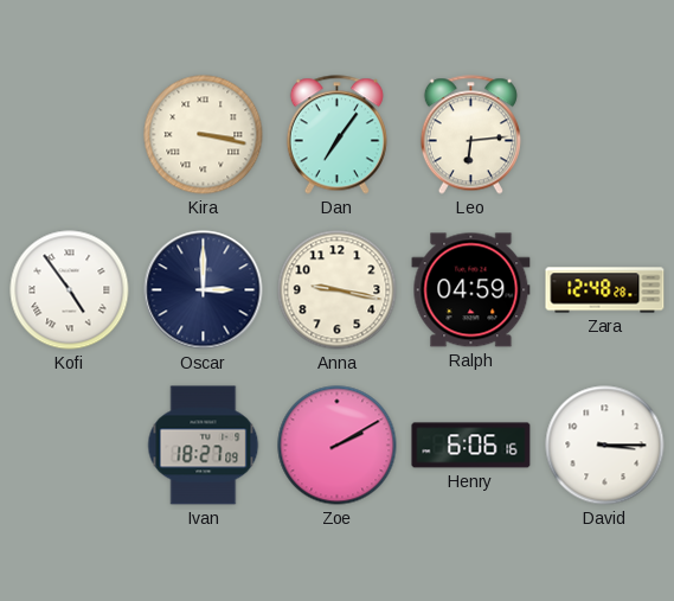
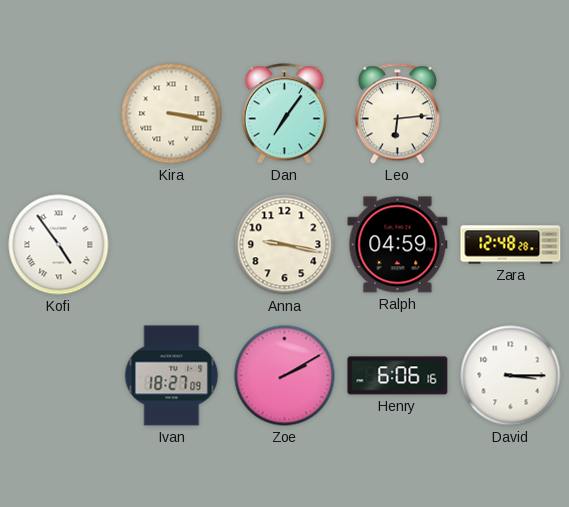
Oscar: 3:00 -> none
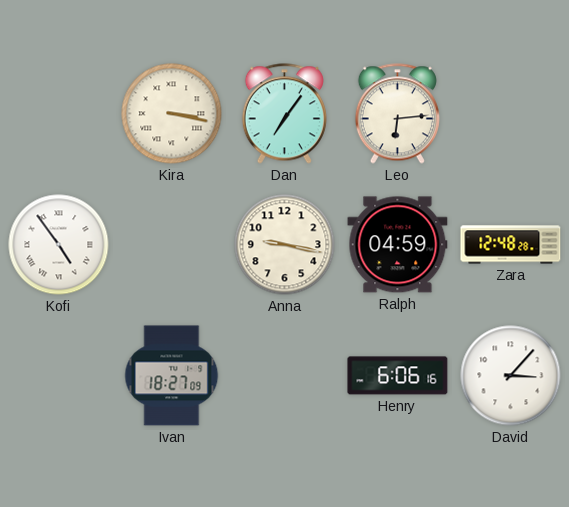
Zoe: 2:10 -> none
David: 3:15 -> 3:07
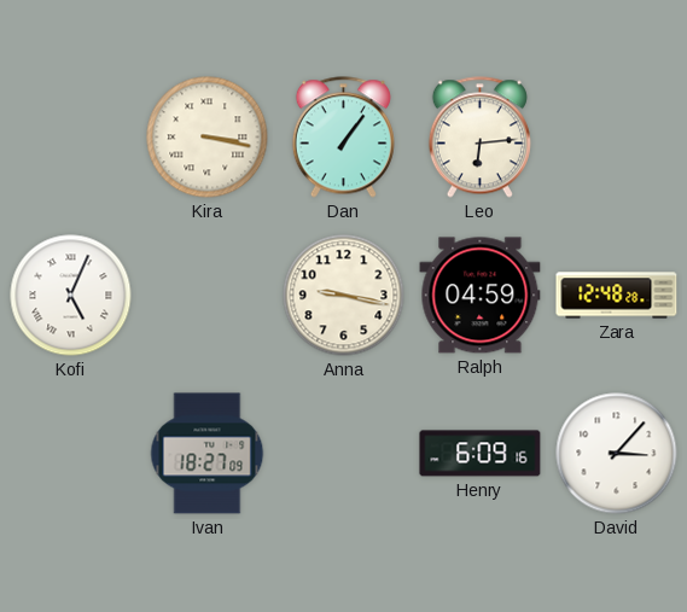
Dan: 7:06 -> 1:06
Kofi: 4:54 -> 5:04
Henry: 6:06 -> 6:09
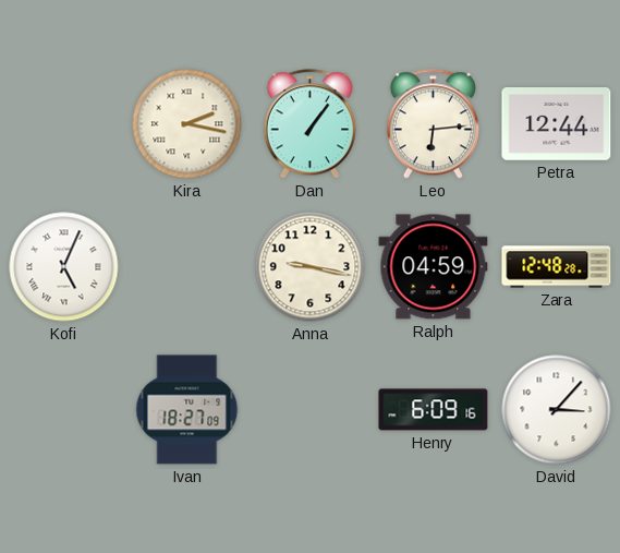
Kira: 3:17 -> 2:17
Petra: none -> 12:44
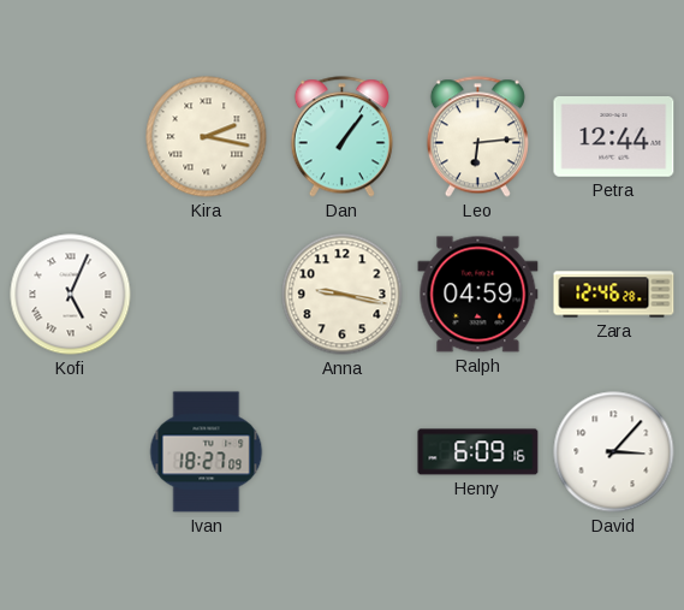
Zara: 12:48 -> 12:46
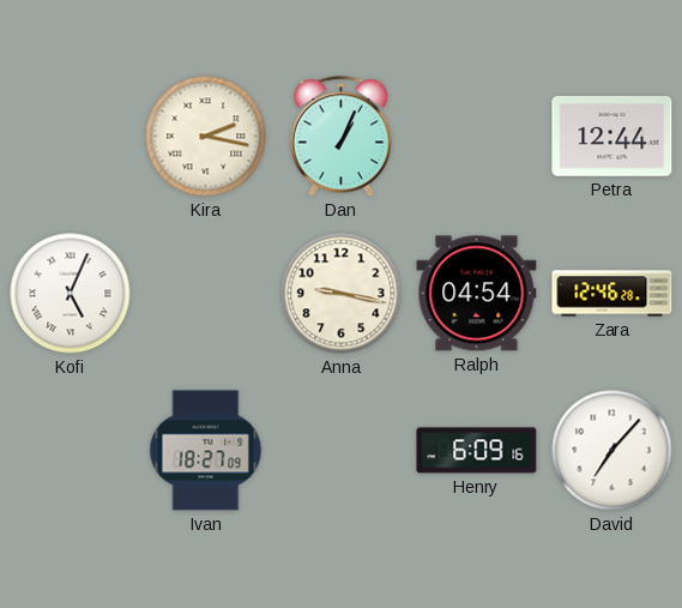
Dan: 1:06 -> 1:04
Leo: 6:14 -> none
Ralph: 04:59 -> 04:54
David: 3:07 -> 7:07
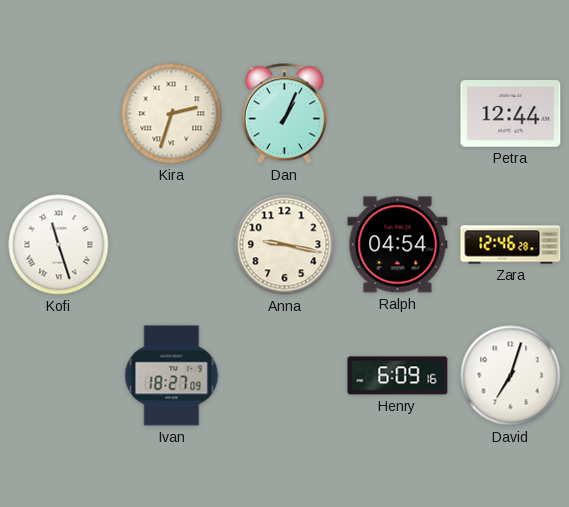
Kira: 2:17 -> 2:33
Kofi: 5:04 -> 11:27
David: 7:07 -> 7:03
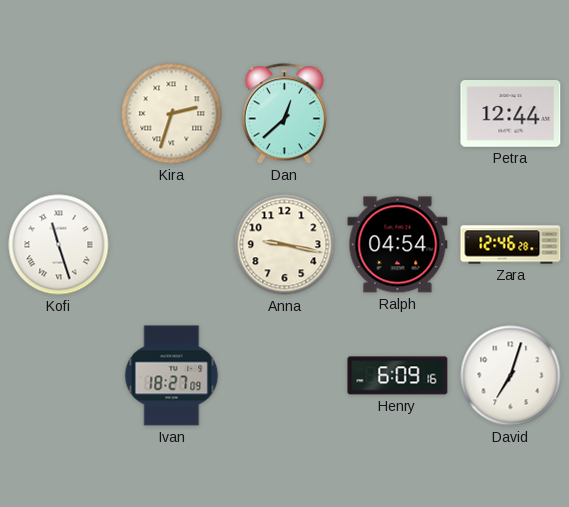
Dan: 1:04 -> 12:38
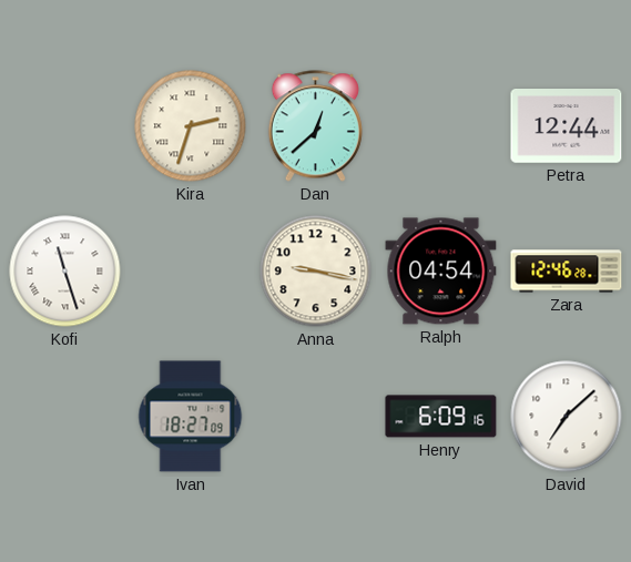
David: 7:03 -> 7:08
